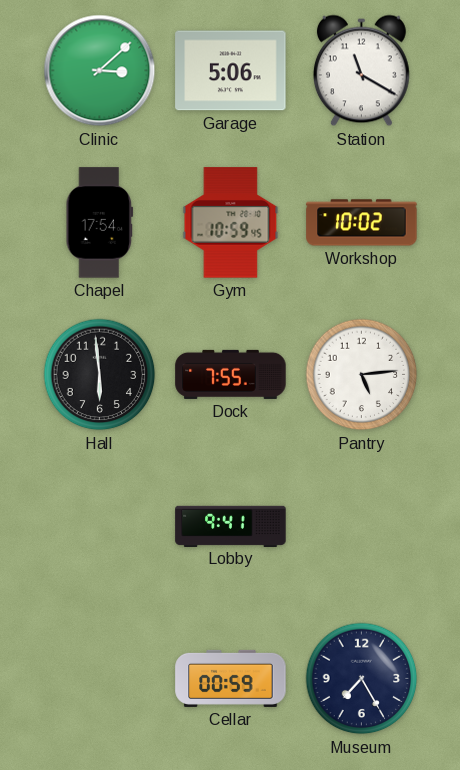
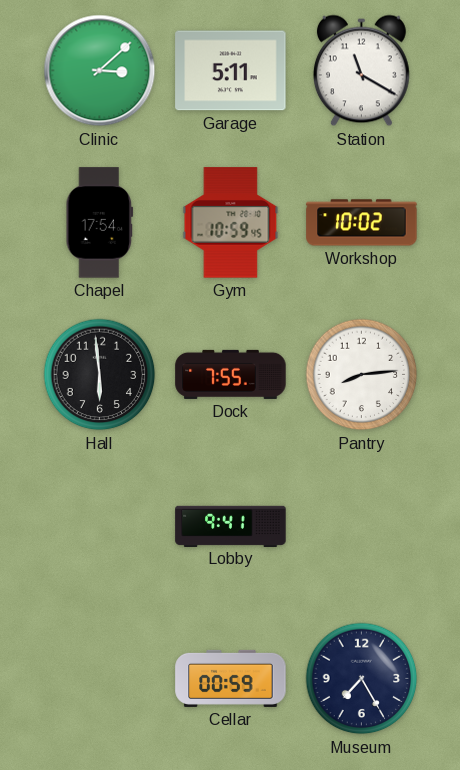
Garage: 5:06 -> 5:11
Pantry: 5:14 -> 8:14
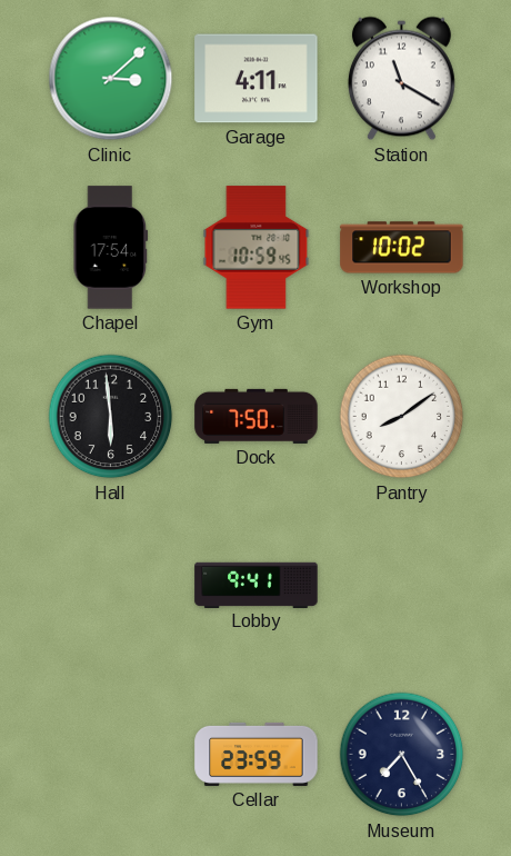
Garage: 5:11 -> 4:11
Dock: 7:55 -> 7:50
Pantry: 8:14 -> 8:09
Cellar: 00:59 -> 23:59
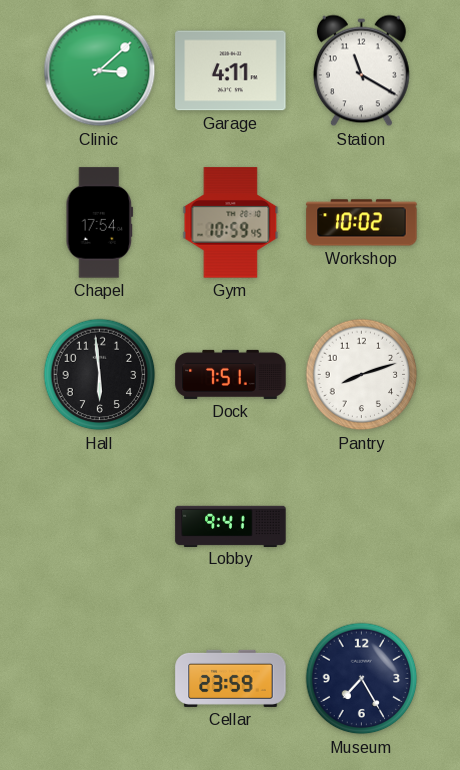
Dock: 7:50 -> 7:51
Pantry: 8:09 -> 8:12
